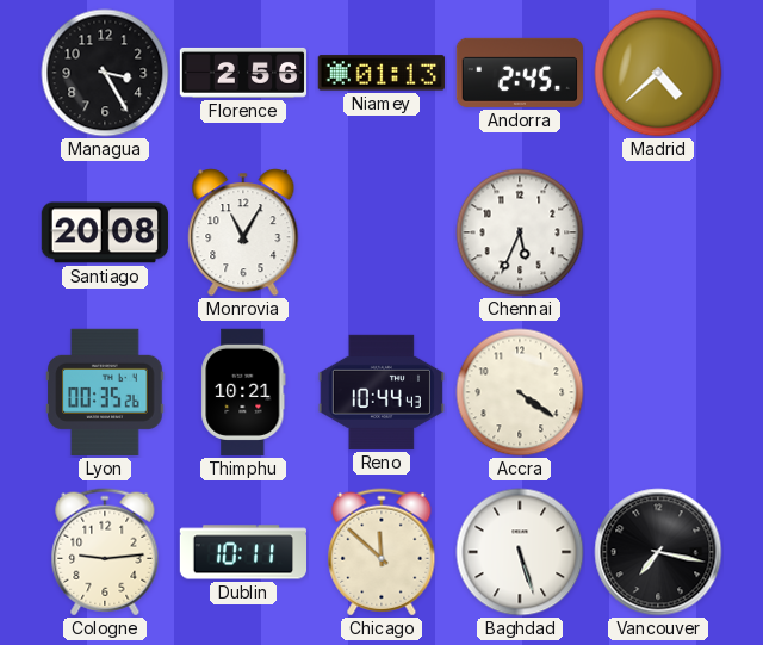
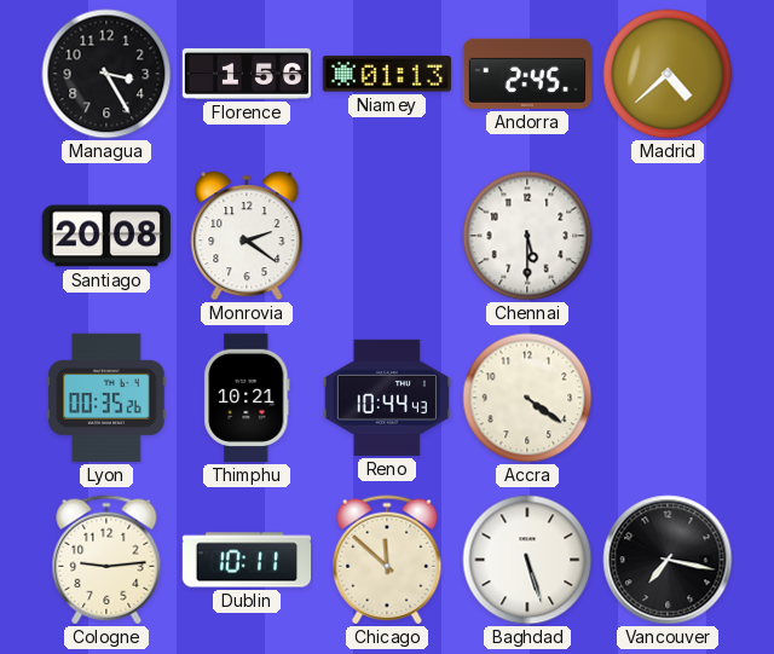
Florence: 2:56 -> 1:56
Monrovia: 11:05 -> 2:21
Chennai: 5:34 -> 5:30
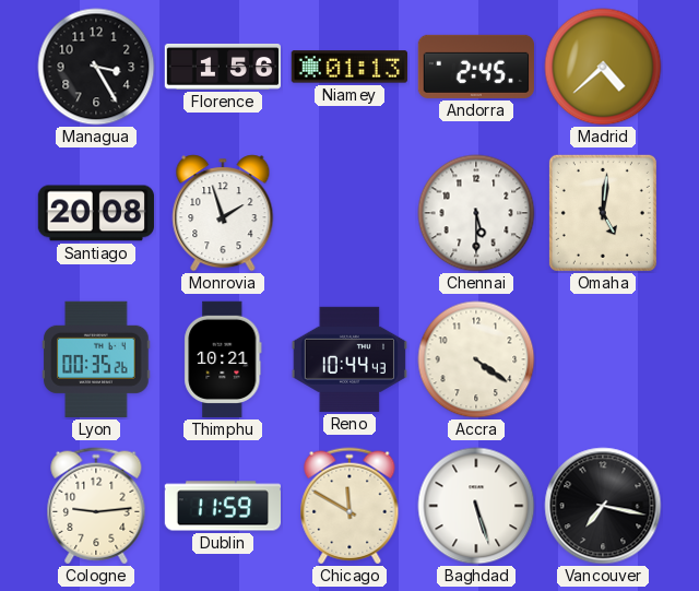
Monrovia: 2:21 -> 1:57
Omaha: none -> 5:01
Dublin: 10:11 -> 11:59
Chicago: 11:52 -> 11:50
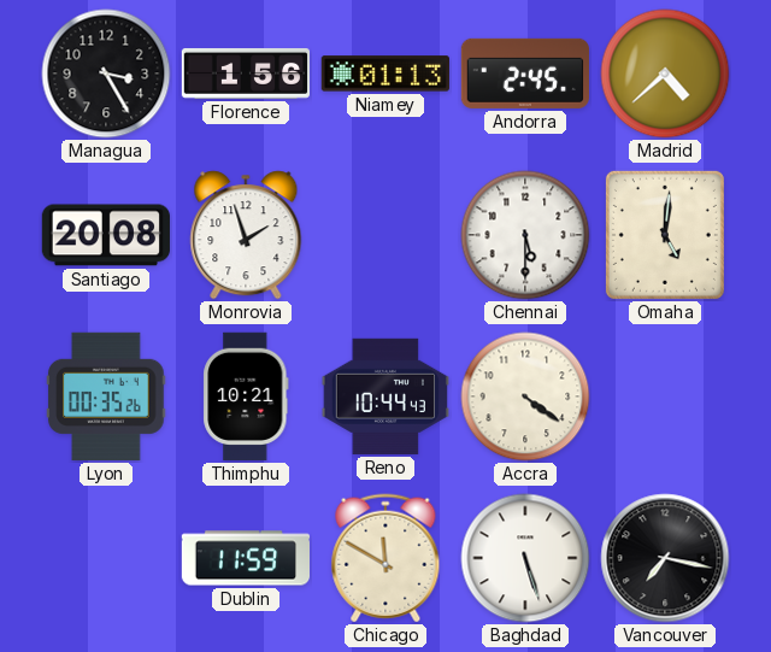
Cologne: 9:14 -> none
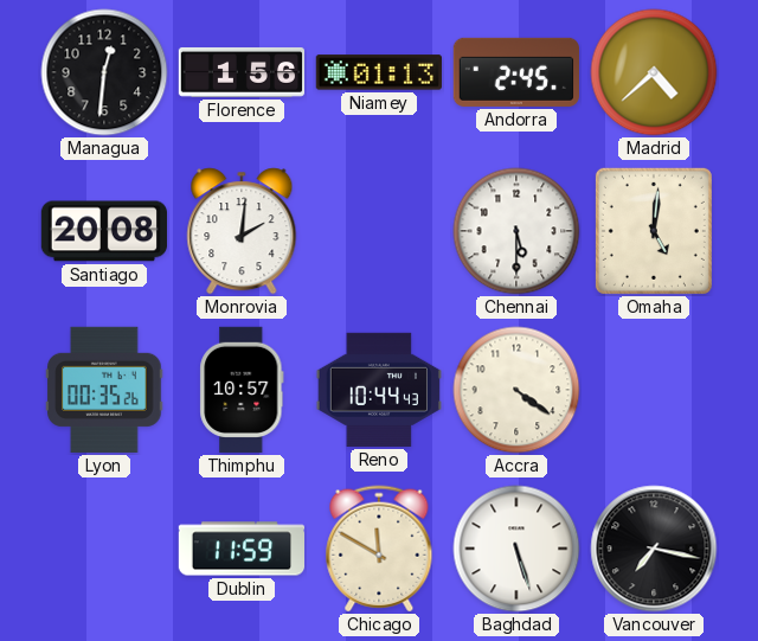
Managua: 3:25 -> 12:31
Monrovia: 1:57 -> 2:01
Thimphu: 10:21 -> 10:57
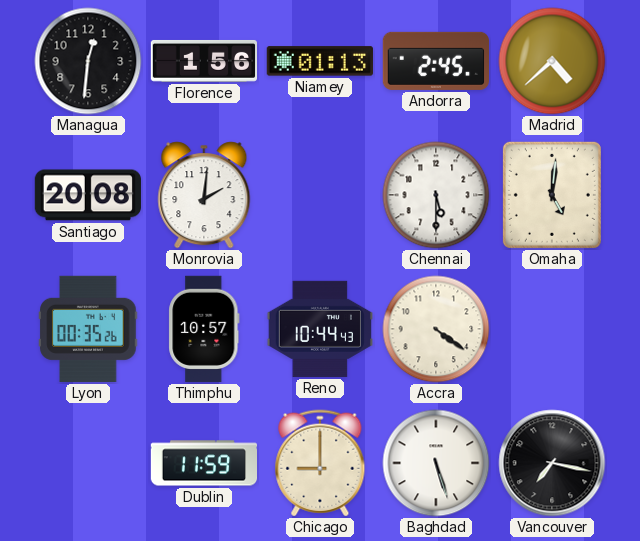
Chicago: 11:50 -> 9:00
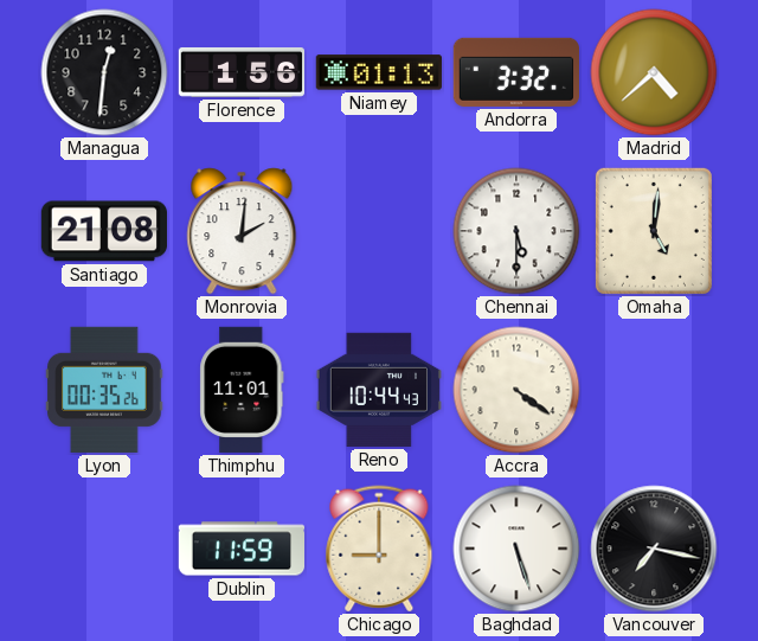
Andorra: 2:45 -> 3:32
Santiago: 20:08 -> 21:08
Thimphu: 10:57 -> 11:01
